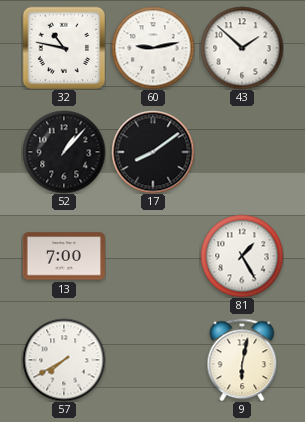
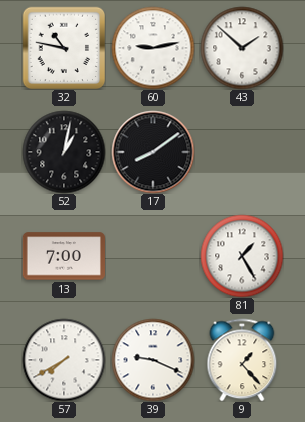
52: 1:07 -> 1:02
39: none -> 9:19
9: 6:02 -> 1:23
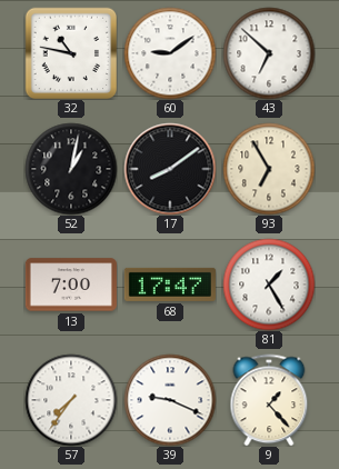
60: 9:13 -> 9:09
43: 1:52 -> 6:52
93: none -> 6:55
68: none -> 17:47
57: 7:40 -> 7:36
